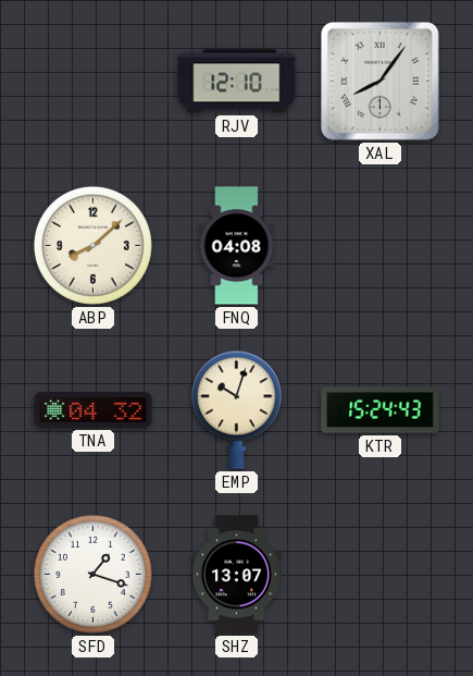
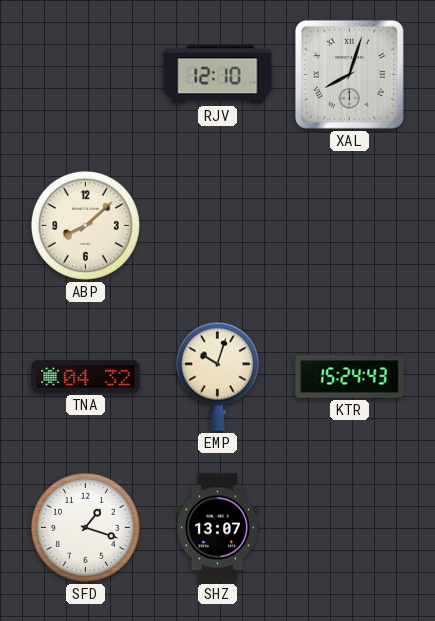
XAL: 8:06 -> 8:03
FNQ: 04:08 -> none
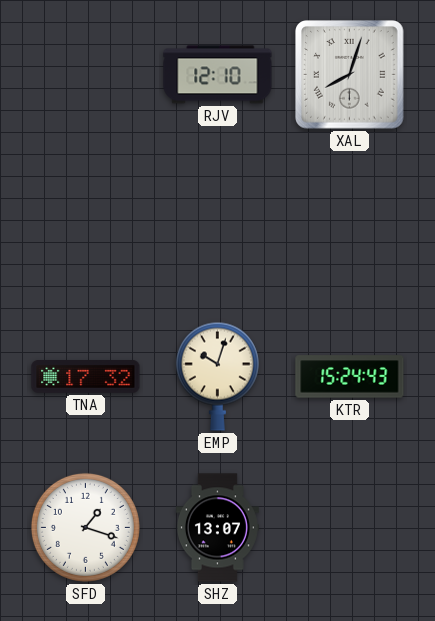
ABP: 8:08 -> none
TNA: 04:32 -> 17:32
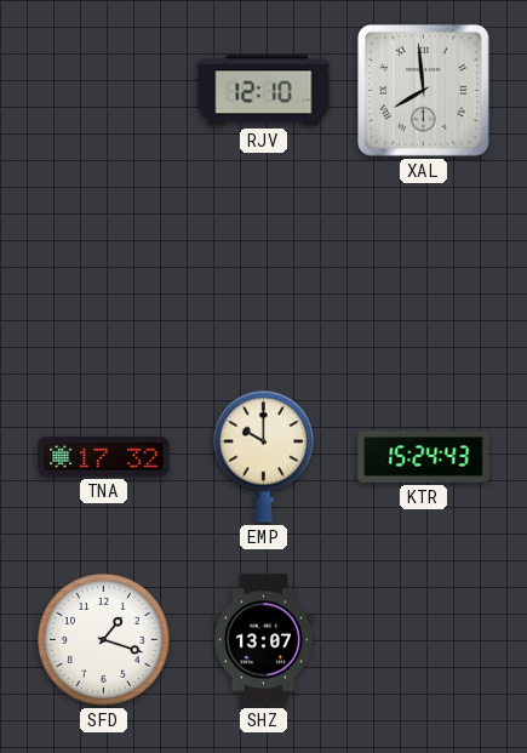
XAL: 8:03 -> 7:59
EMP: 10:03 -> 10:00
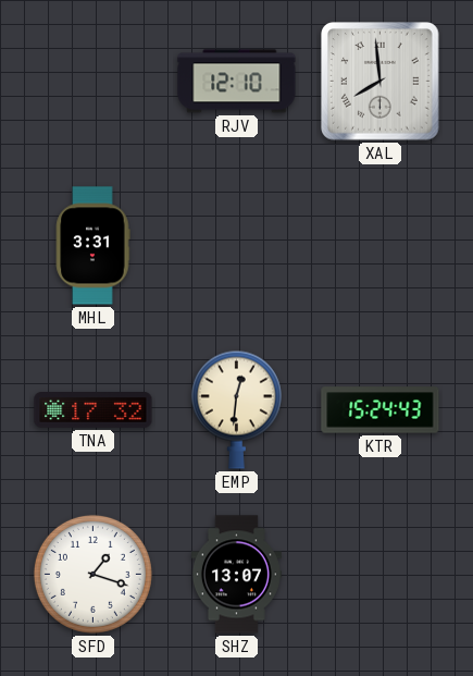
MHL: none -> 3:31
EMP: 10:00 -> 12:31
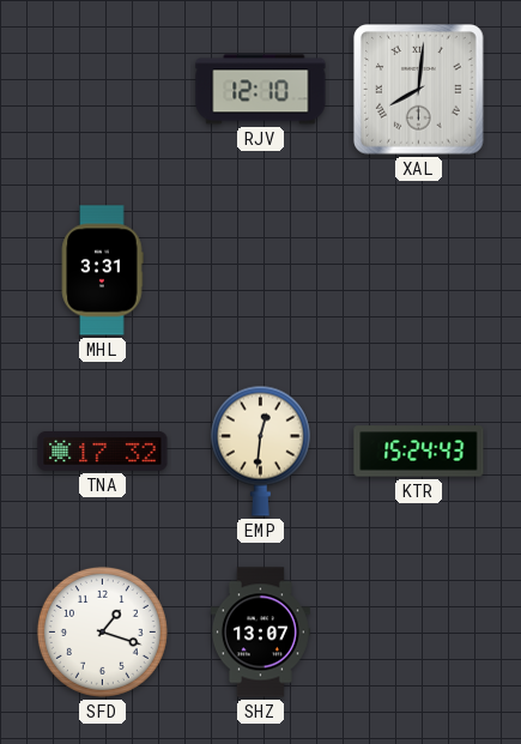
XAL: 7:59 -> 8:01
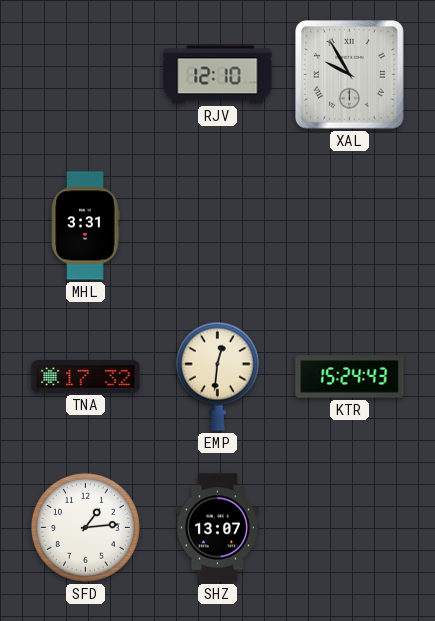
XAL: 8:01 -> 9:55
SFD: 1:18 -> 1:14
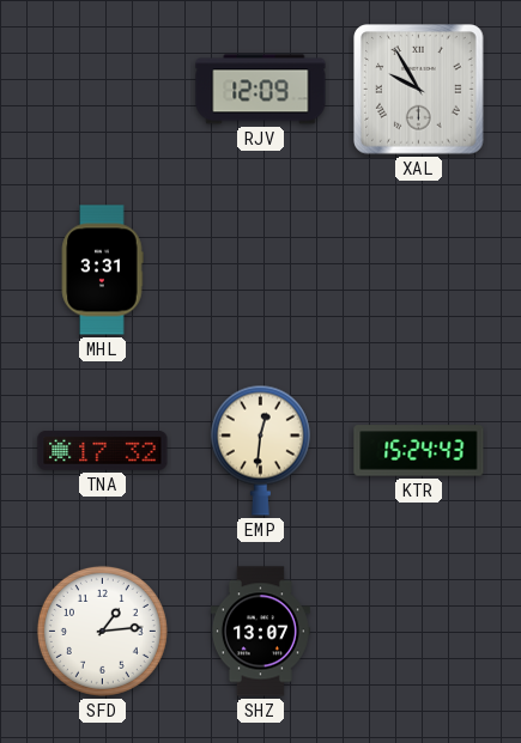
RJV: 12:10 -> 12:09
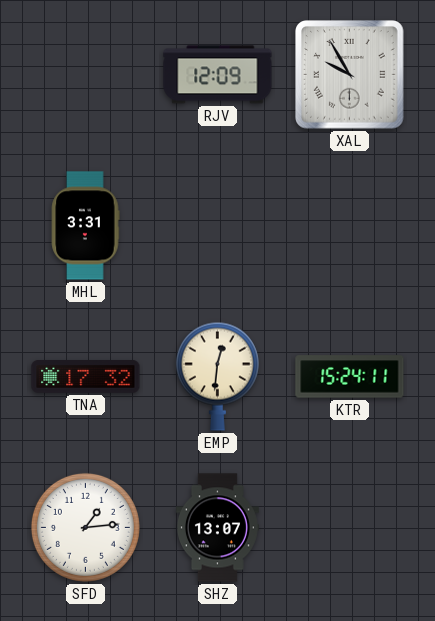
KTR: 15:24:43 -> 15:24:11
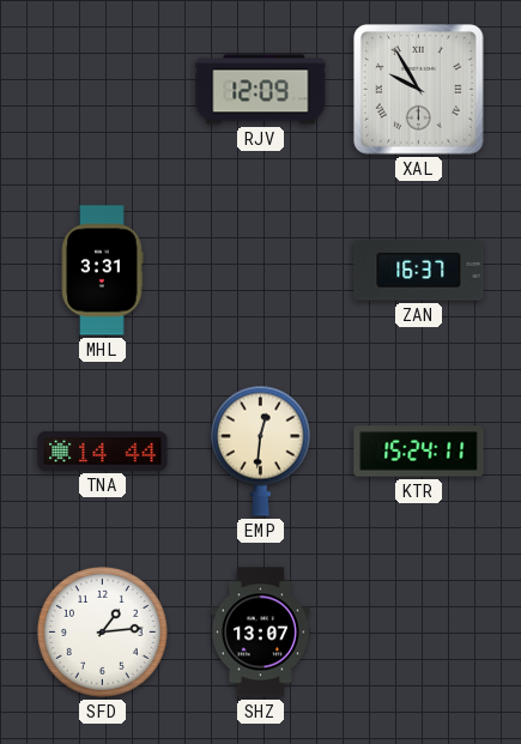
ZAN: none -> 16:37
TNA: 17:32 -> 14:44
